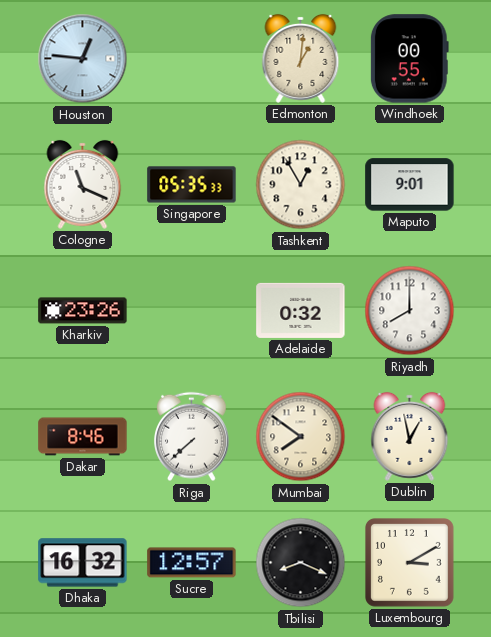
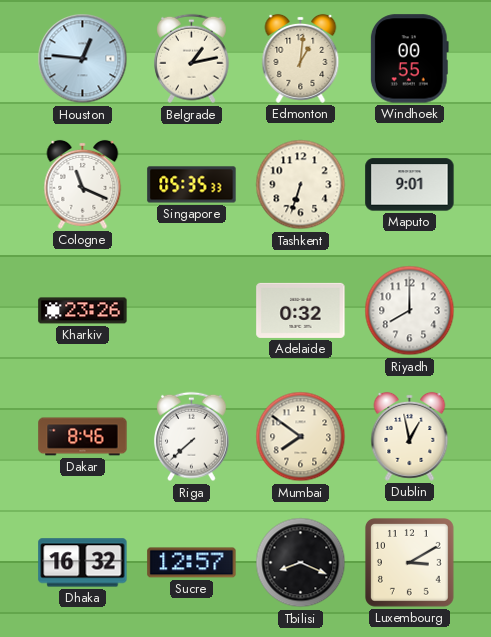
Belgrade: none -> 1:13
Tashkent: 12:55 -> 6:33
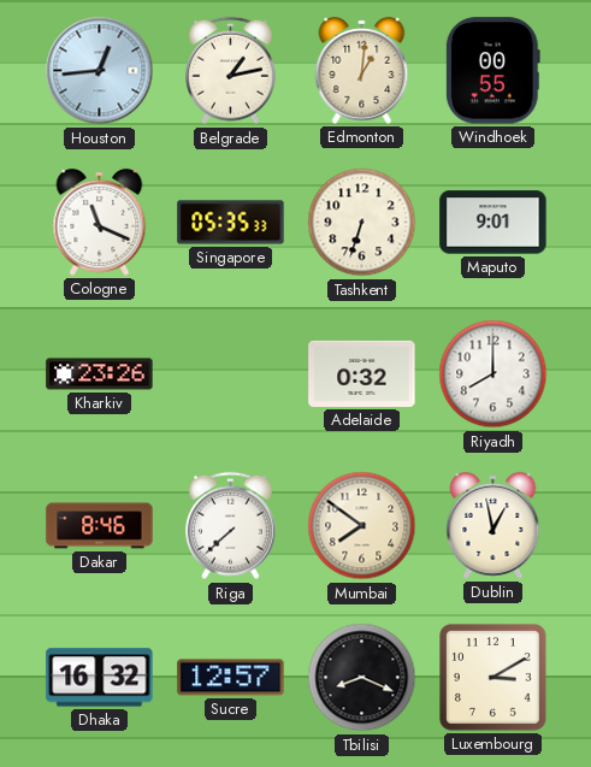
Houston: 12:46 -> 12:44
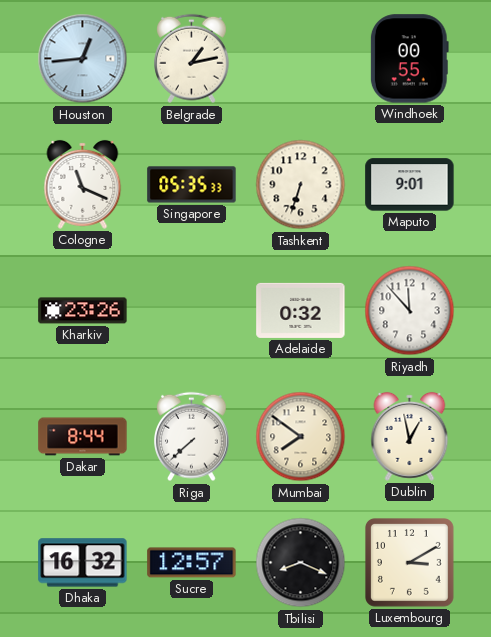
Edmonton: 1:01 -> none
Riyadh: 8:00 -> 11:53
Dakar: 8:46 -> 8:44
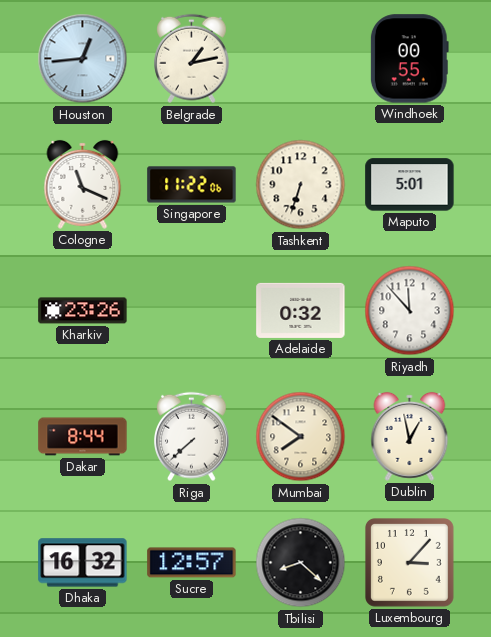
Singapore: 05:35 -> 11:22
Maputo: 9:01 -> 5:01
Tbilisi: 8:19 -> 8:22
Luxembourg: 3:10 -> 3:07
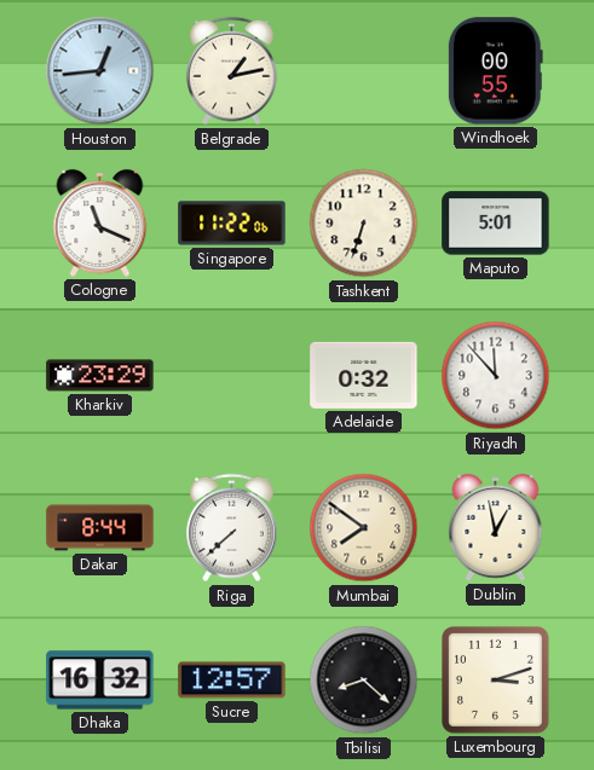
Kharkiv: 23:26 -> 23:29
Luxembourg: 3:07 -> 3:12
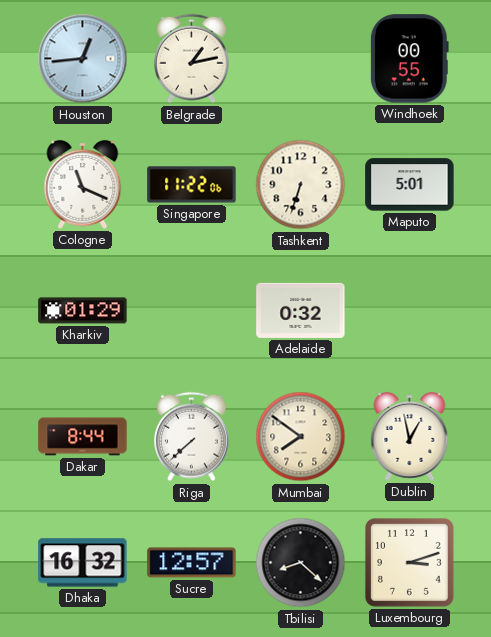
Kharkiv: 23:29 -> 01:29
Riyadh: 11:53 -> none
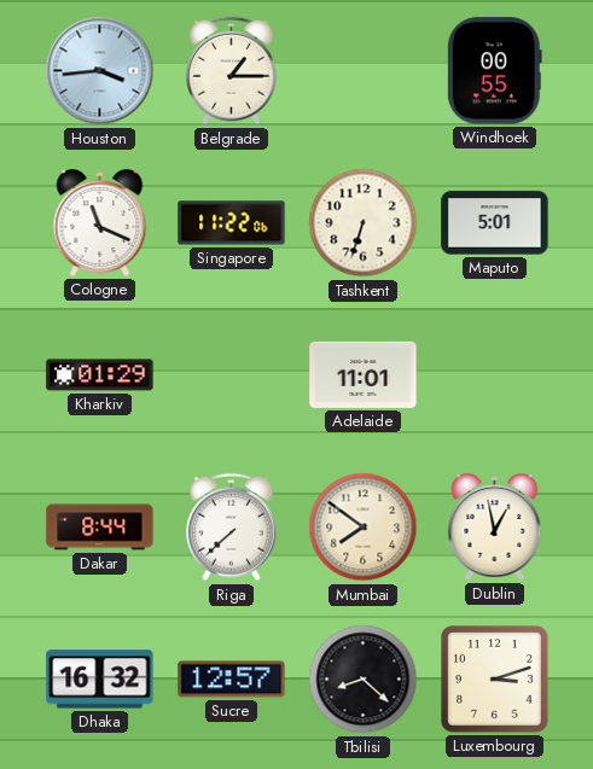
Houston: 12:44 -> 3:44
Belgrade: 1:13 -> 1:15
Adelaide: 0:32 -> 11:01
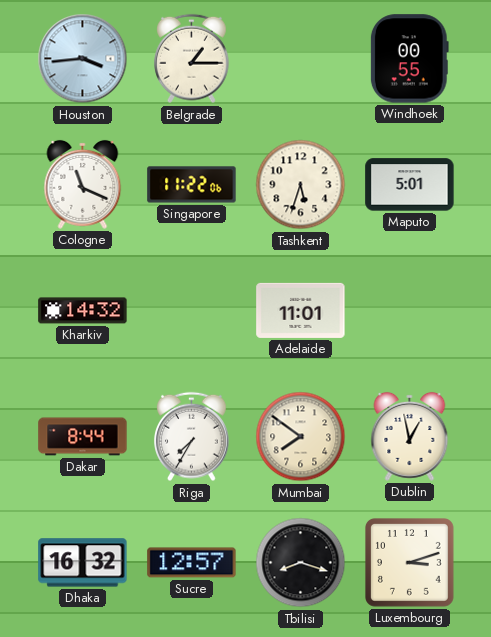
Tashkent: 6:33 -> 5:33
Kharkiv: 01:29 -> 14:32
Riga: 7:38 -> 7:35
Tbilisi: 8:22 -> 8:18
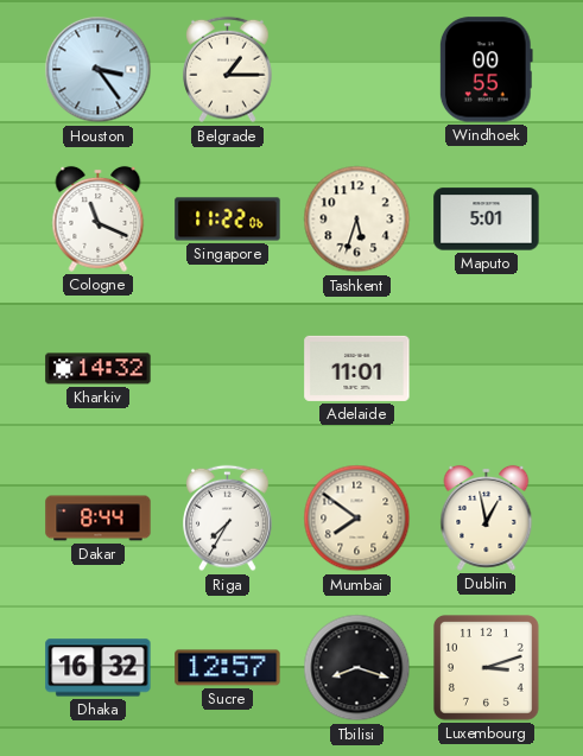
Houston: 3:44 -> 3:24
